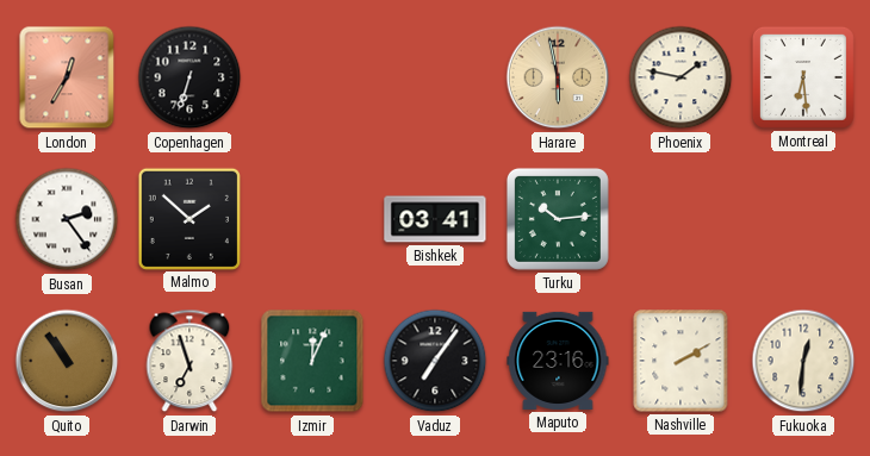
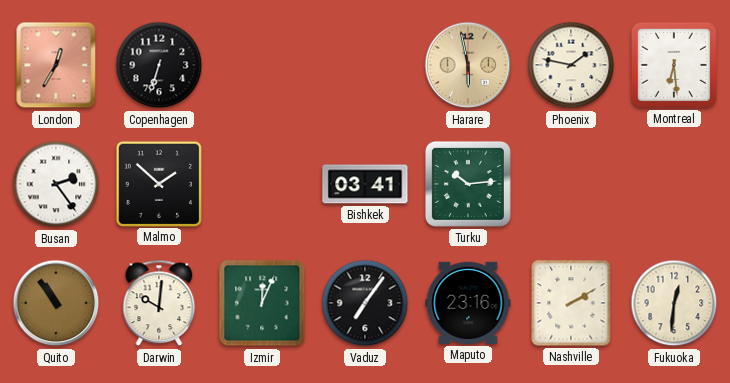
Darwin: 6:57 -> 10:01
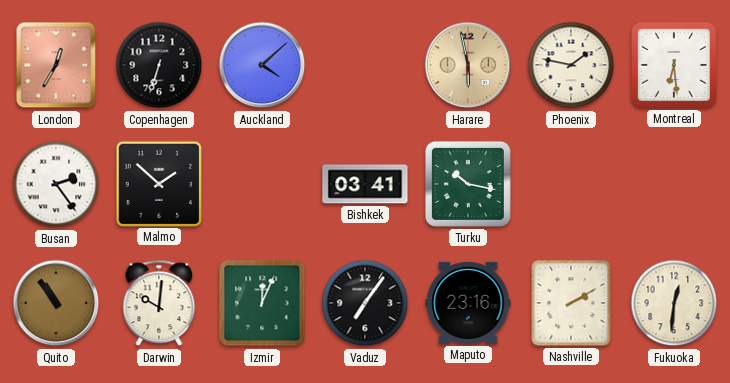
Auckland: none -> 4:08
Turku: 10:14 -> 10:17
